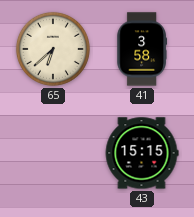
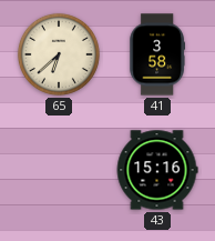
43: 15:15 -> 15:16
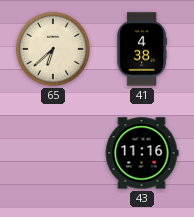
41: 3:58 -> 4:38
43: 15:16 -> 11:16
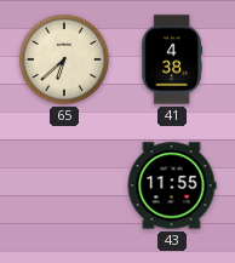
43: 11:16 -> 11:55
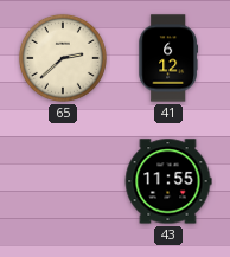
65: 6:38 -> 2:38
41: 4:38 -> 6:12
